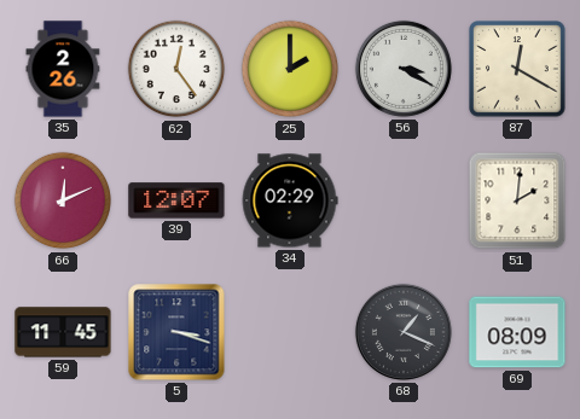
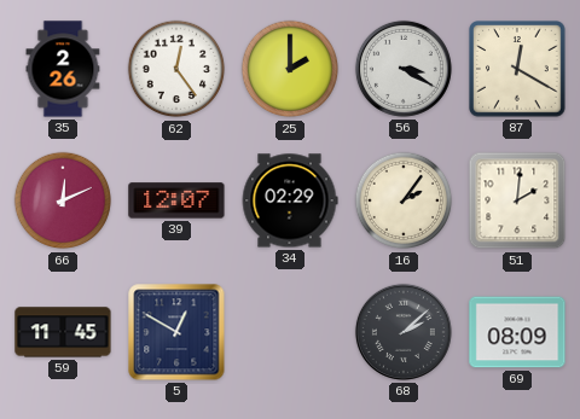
16: none -> 2:06
5: 3:18 -> 12:50
68: 1:19 -> 2:08
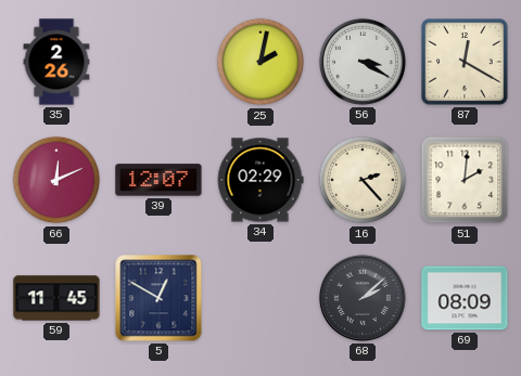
62: 12:24 -> none
25: 2:00 -> 2:02
16: 2:06 -> 2:23
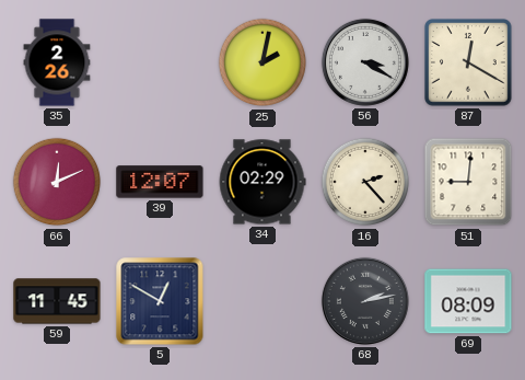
51: 2:01 -> 9:01
68: 2:08 -> 2:13
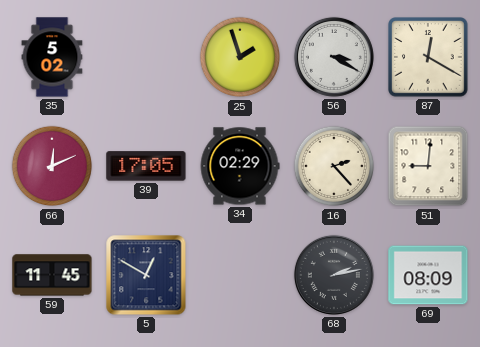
35: 2:26 -> 5:02
25: 2:02 -> 1:57
39: 12:07 -> 17:05
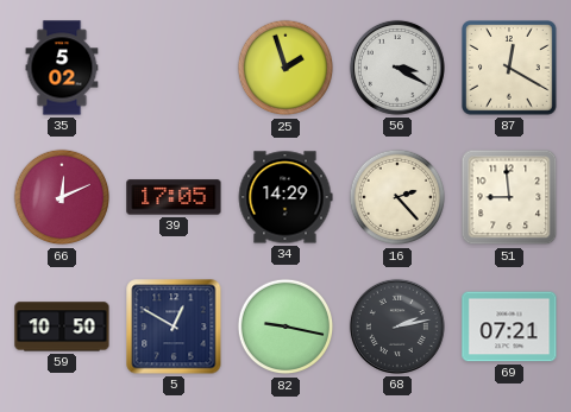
34: 02:29 -> 14:29
51: 9:01 -> 8:59
59: 11:45 -> 10:50
82: none -> 9:17
69: 08:09 -> 07:21
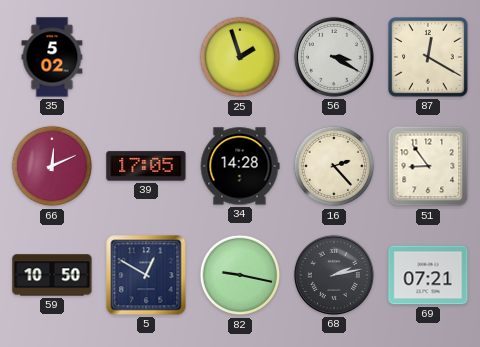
34: 14:29 -> 14:28
51: 8:59 -> 8:54
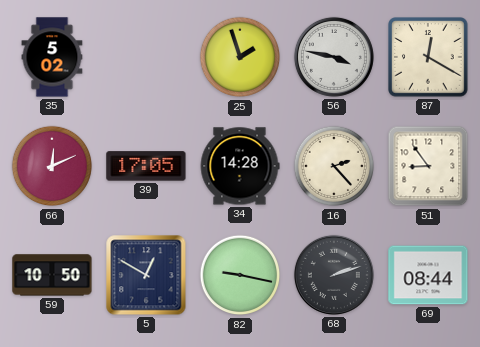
56: 3:20 -> 3:47
68: 2:13 -> 2:12
69: 07:21 -> 08:44
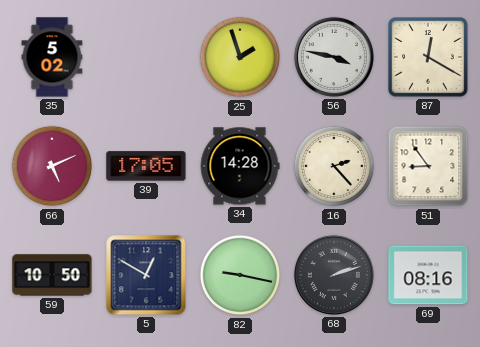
66: 12:11 -> 5:11
69: 08:44 -> 08:16
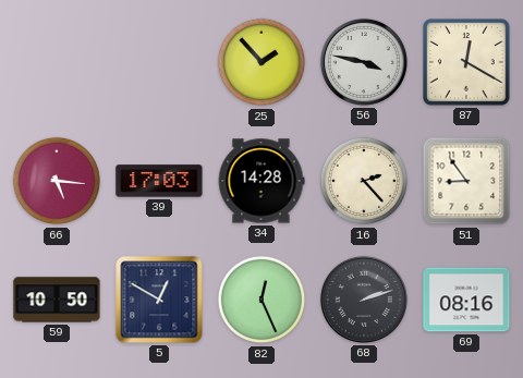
35: 5:02 -> none
25: 1:57 -> 1:53
66: 5:11 -> 5:16
39: 17:05 -> 17:03
82: 9:17 -> 12:26
